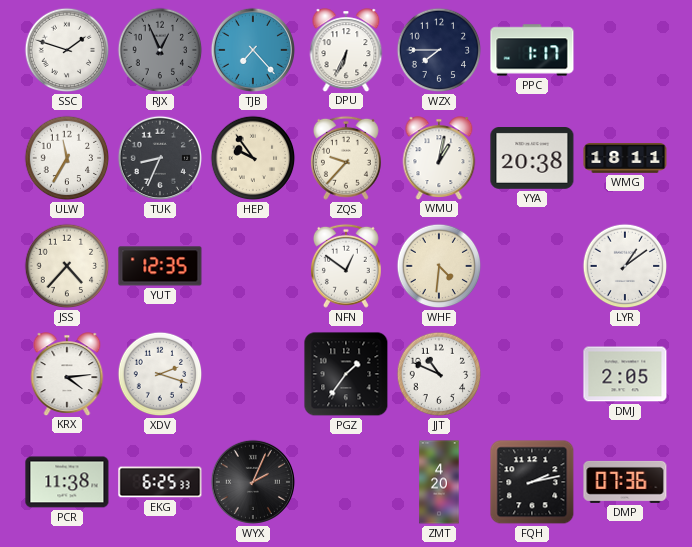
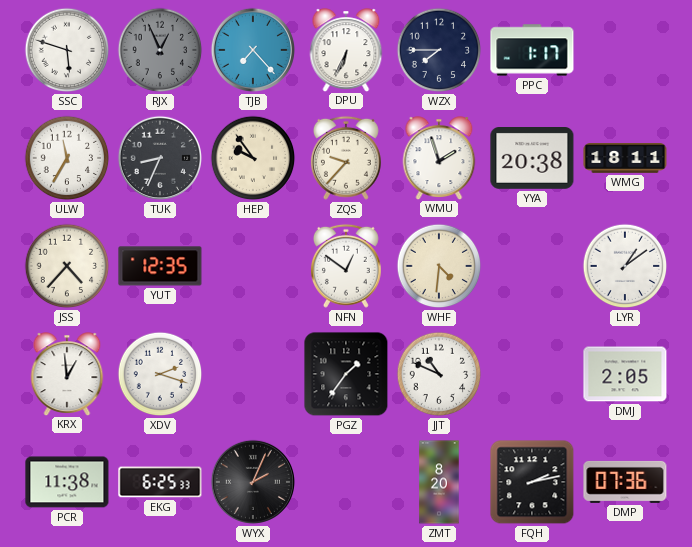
SSC: 1:48 -> 5:48
WMU: 1:02 -> 1:57
KRX: 4:14 -> 12:59
ZMT: 4:20 -> 8:20
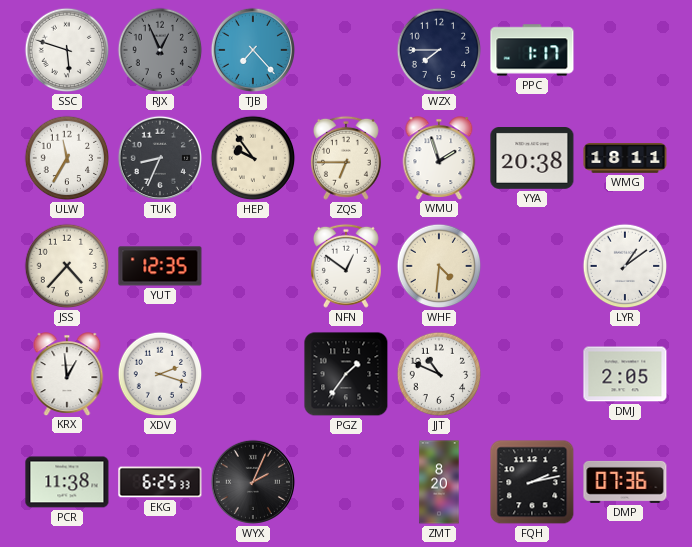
DPU: 6:34 -> none
ZQS: 9:37 -> 6:45
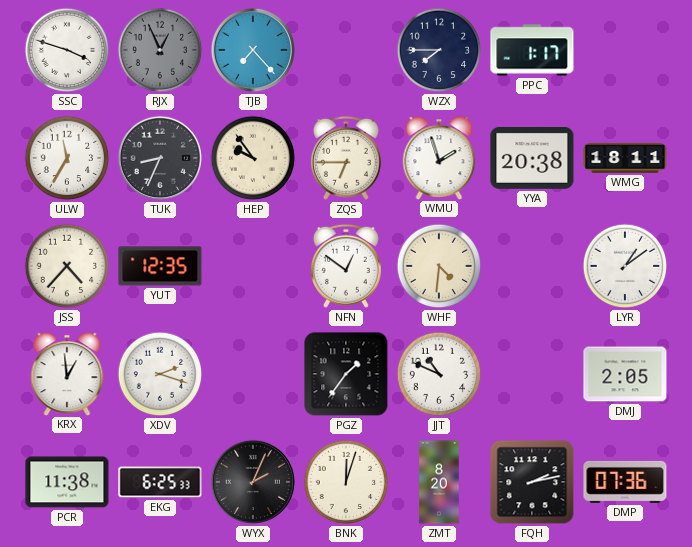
SSC: 5:48 -> 3:48
BNK: none -> 12:03
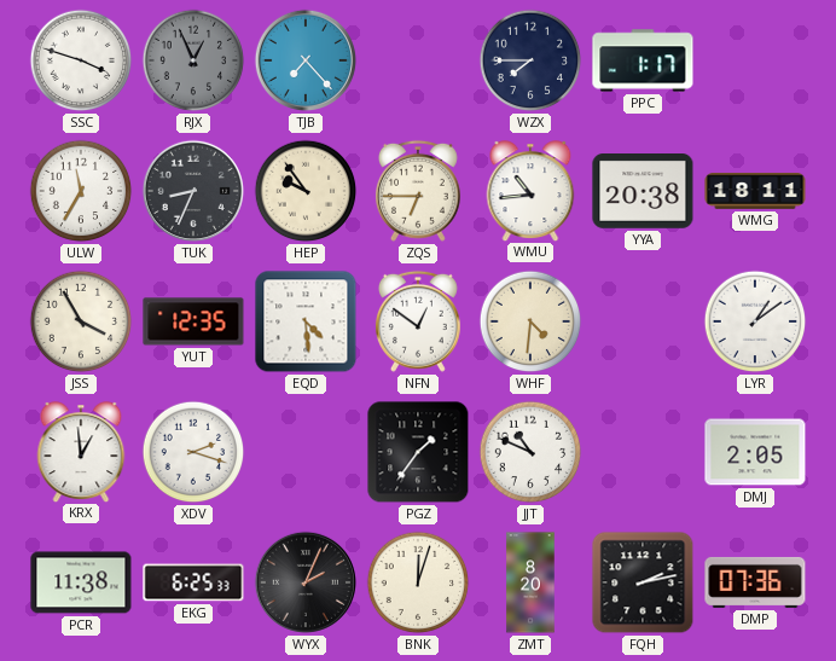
WMU: 1:57 -> 10:44
JSS: 4:37 -> 3:55
EQD: none -> 4:29
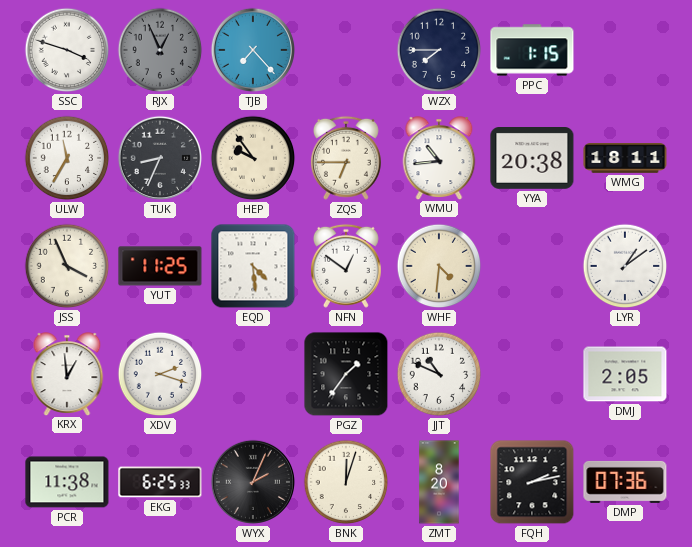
PPC: 1:17 -> 1:15
JSS: 3:55 -> 3:56
YUT: 12:35 -> 11:25
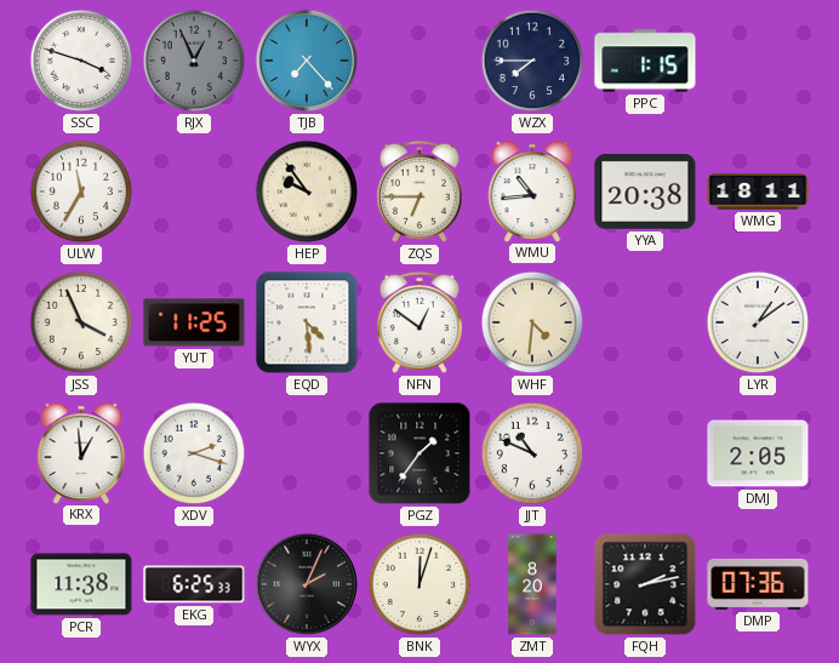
TUK: 8:34 -> none
